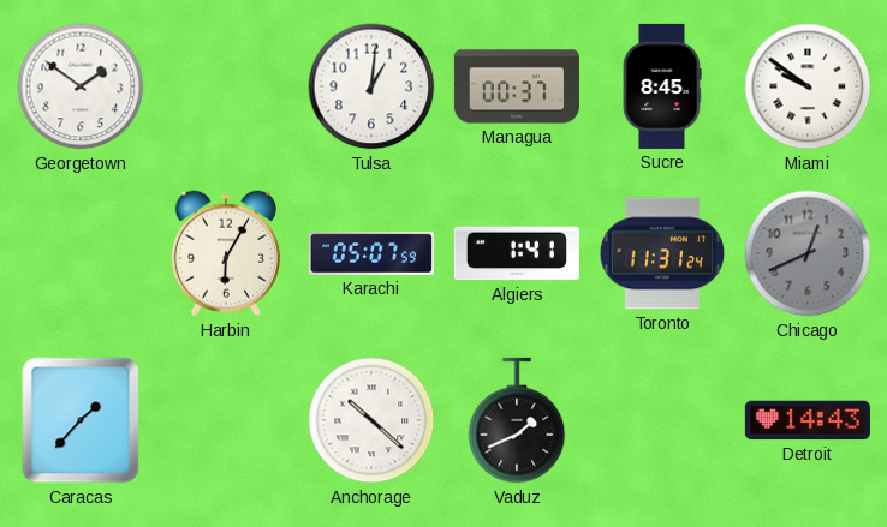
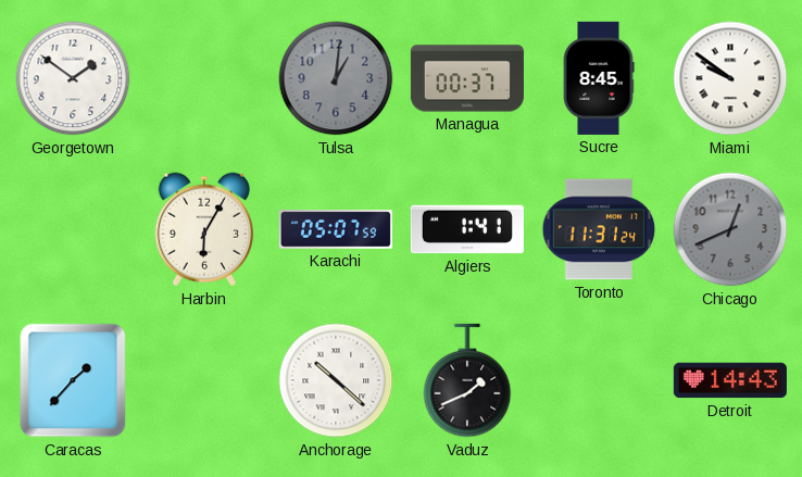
Tulsa dial: white -> grey
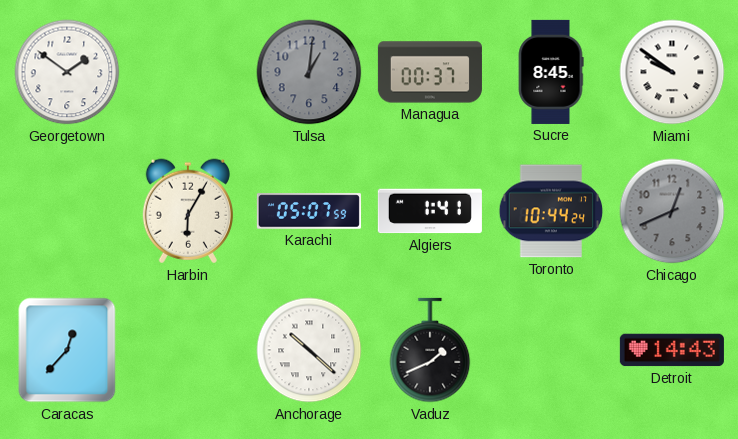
Toronto: 11:31 -> 10:44
Caracas: 1:37 -> 12:37
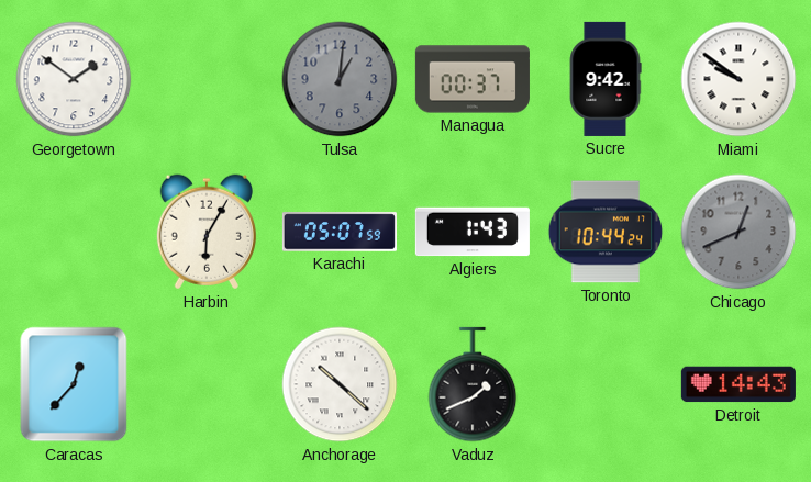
Sucre: 8:45 -> 9:42
Algiers: 1:41 -> 1:43
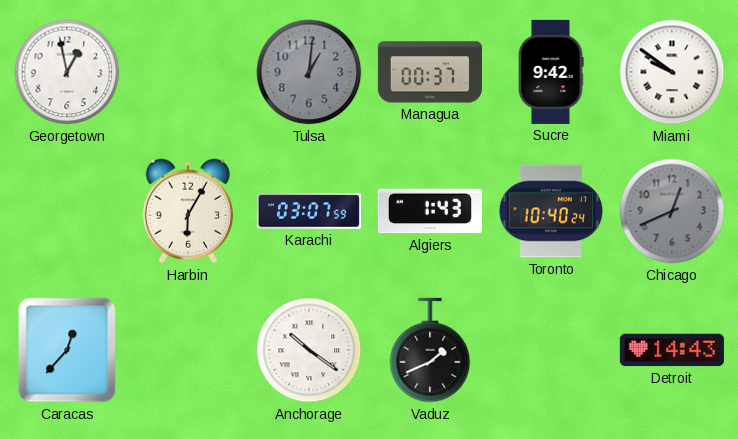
Georgetown: 1:51 -> 12:58
Karachi: 05:07 -> 03:07
Toronto: 10:44 -> 10:40
Anchorage: 10:22 -> 10:21
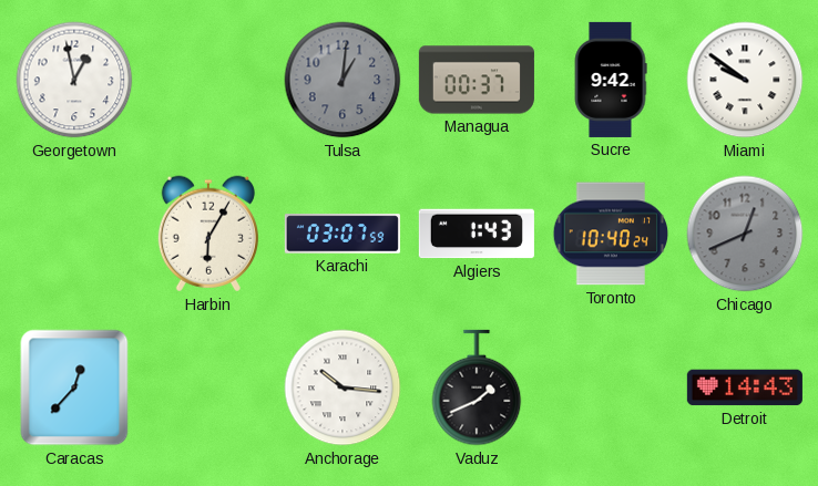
Anchorage: 10:21 -> 10:16
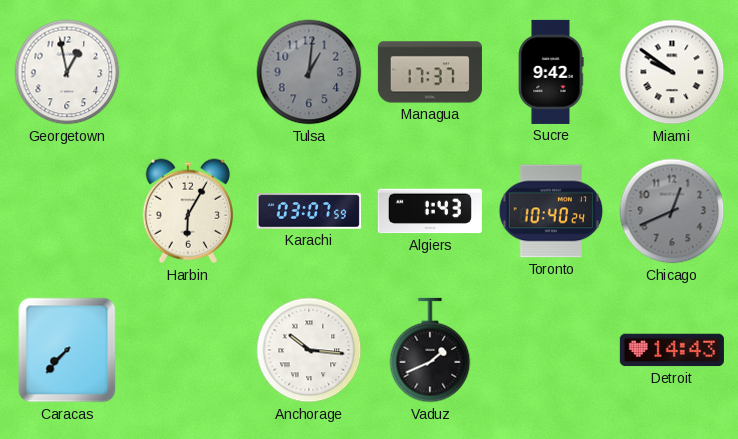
Managua: 00:37 -> 17:37
Caracas: 12:37 -> 7:37
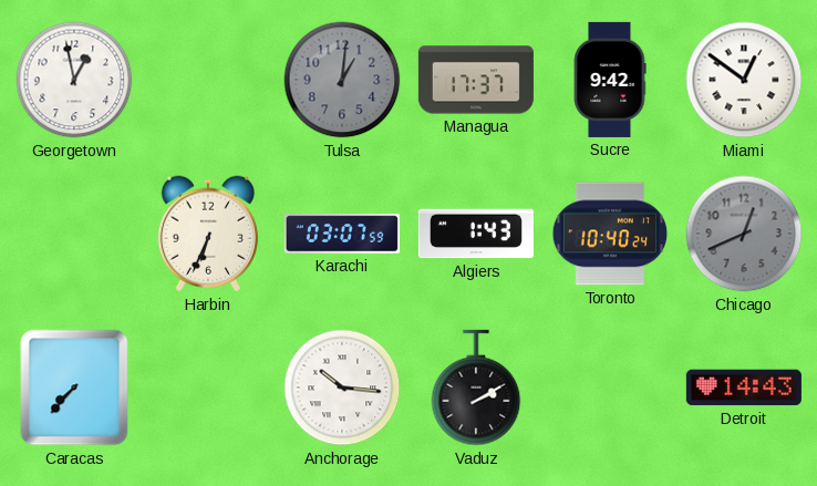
Miami: 9:51 -> 12:51
Harbin: 6:05 -> 6:34
Vaduz: 1:41 -> 2:10
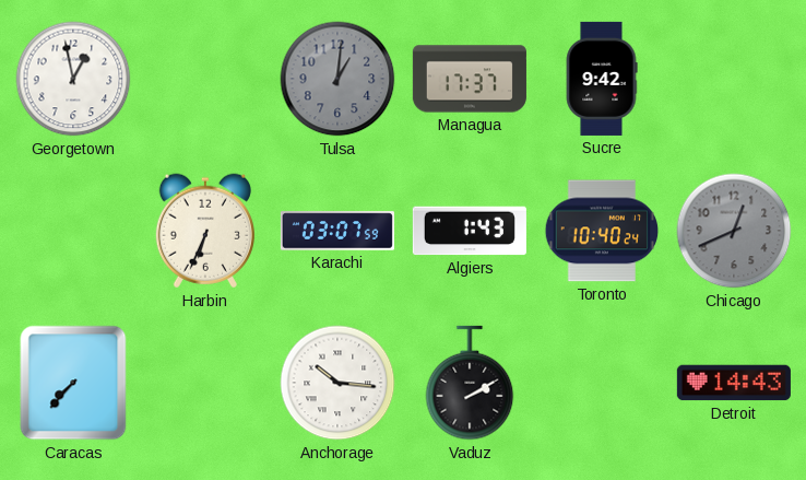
Miami: 12:51 -> none
